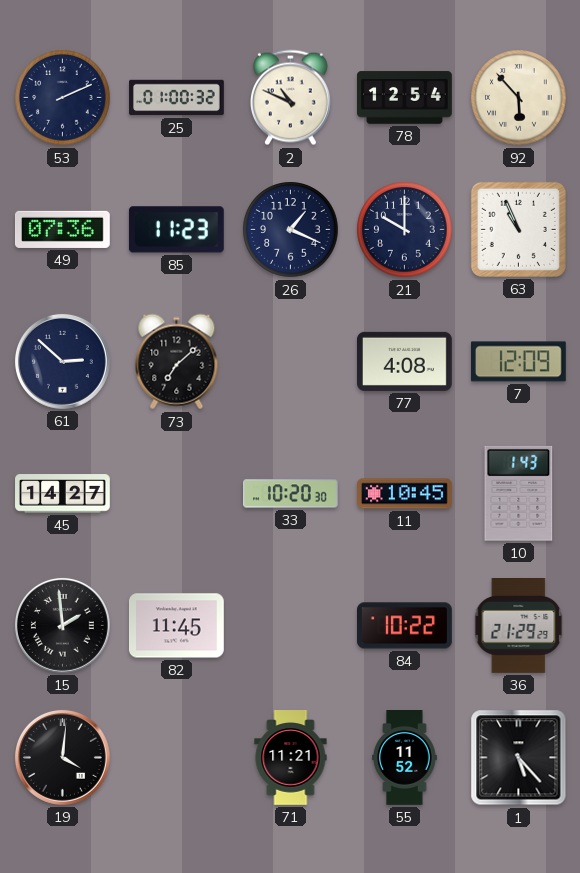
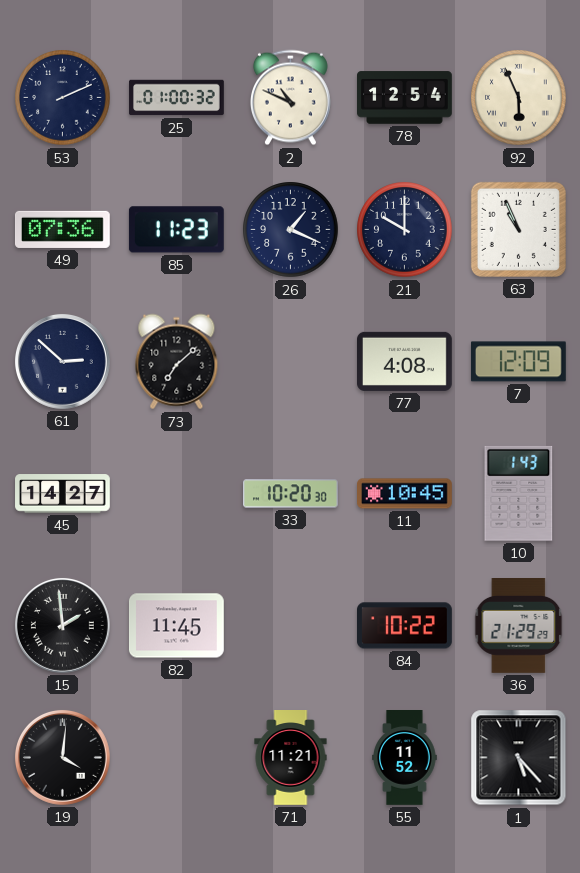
92: 5:53 -> 5:56
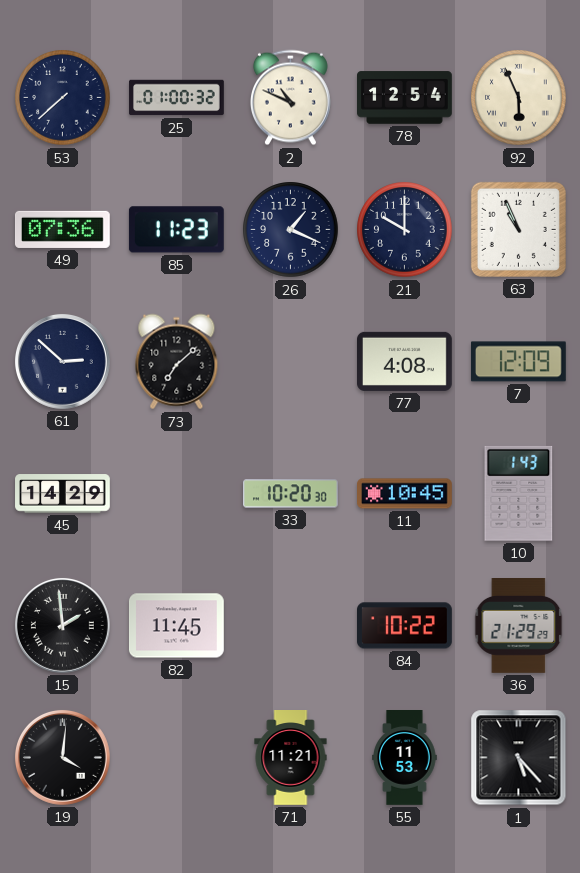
53: 2:11 -> 7:38
45: 14:27 -> 14:29
55: 11:52 -> 11:53
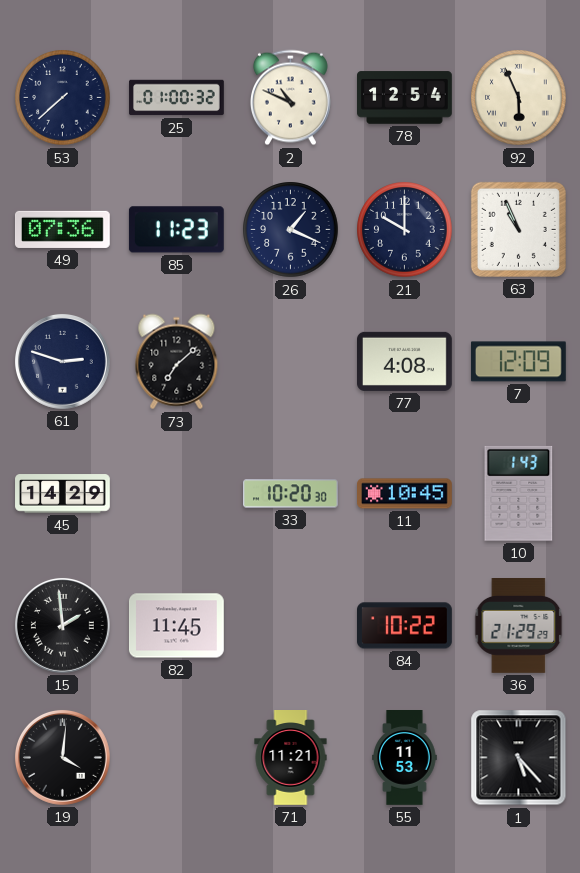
61: 2:52 -> 2:48
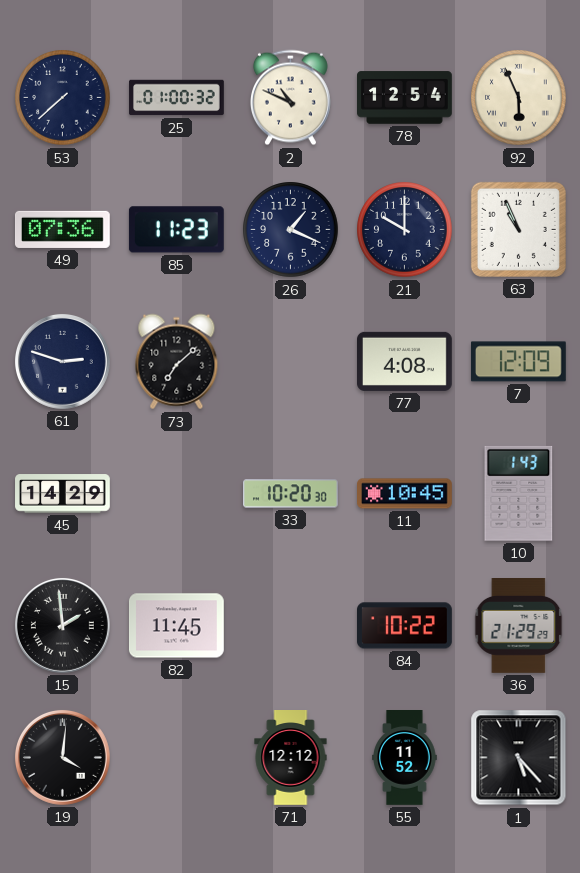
71: 11:21 -> 12:12
55: 11:53 -> 11:52
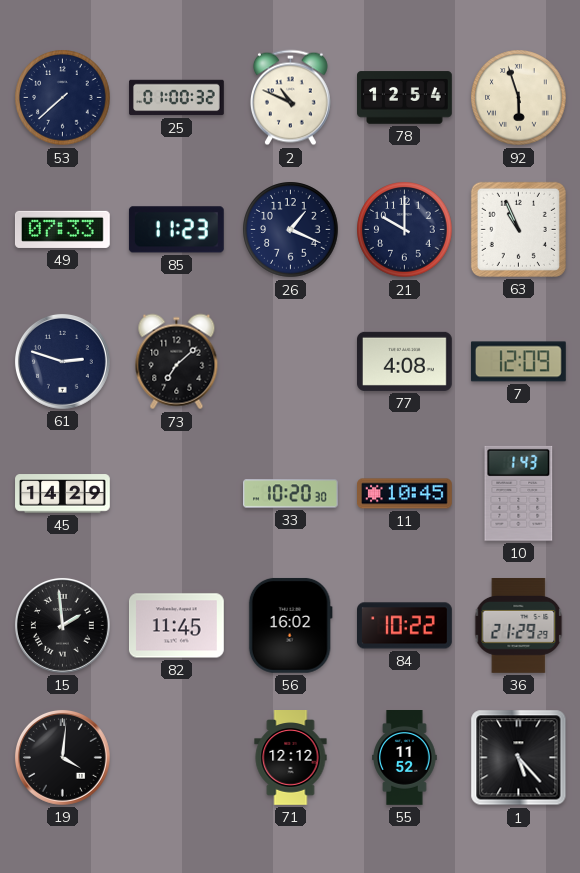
92: 5:56 -> 5:57
49: 07:36 -> 07:33
56: none -> 16:02
